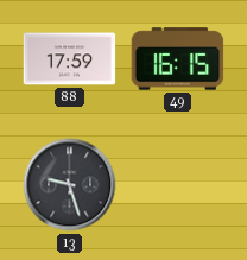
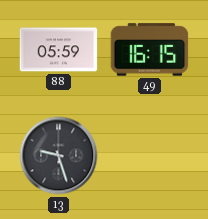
88: 17:59 -> 05:59
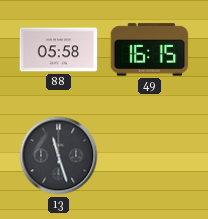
88: 05:59 -> 05:58
13: 9:27 -> 11:27
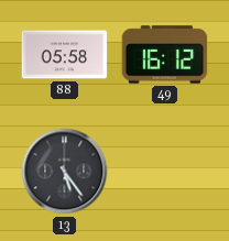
49: 16:15 -> 16:12
13: 11:27 -> 5:24
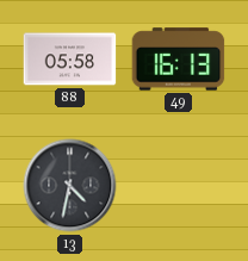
49: 16:12 -> 16:13
13: 5:24 -> 4:32
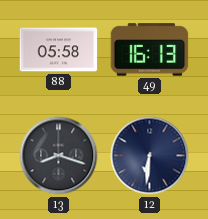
13: 4:32 -> 8:18
12: none -> 6:31
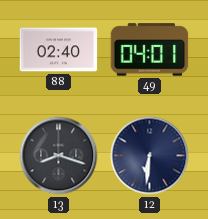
88: 05:58 -> 02:40
49: 16:13 -> 04:01
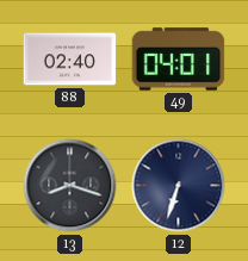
12: 6:31 -> 6:33
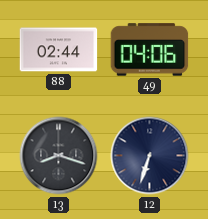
88: 02:40 -> 02:44
49: 04:01 -> 04:06
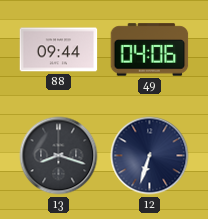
88: 02:44 -> 09:44
